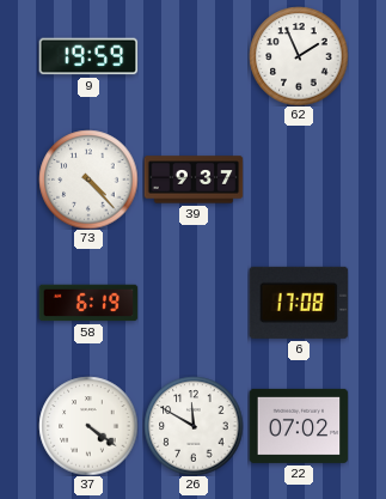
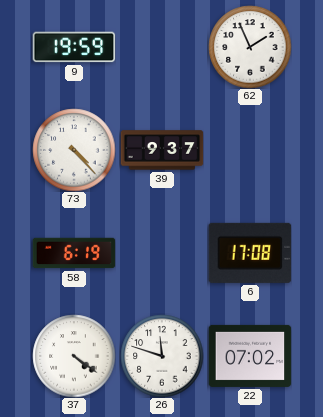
26: 11:50 -> 11:48
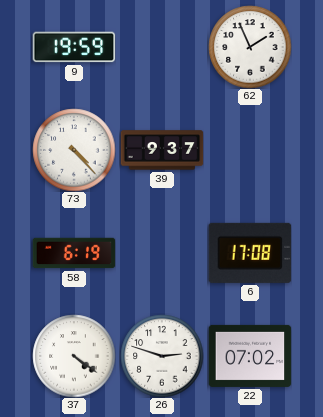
26: 11:48 -> 2:48
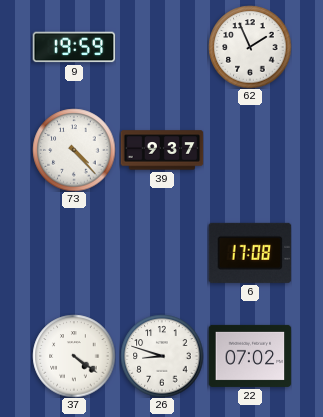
58: 6:19 -> none
26: 2:48 -> 8:48
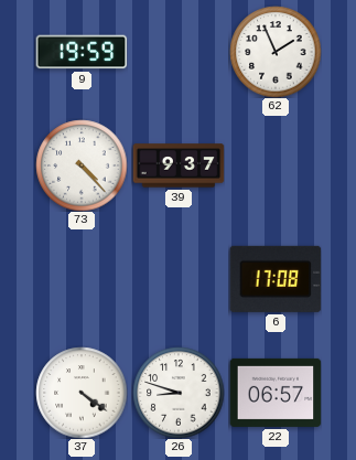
22: 07:02 -> 06:57
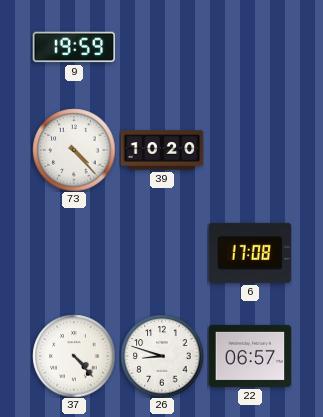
62: 1:56 -> none
39: 9:37 -> 10:20
37: 4:21 -> 4:23
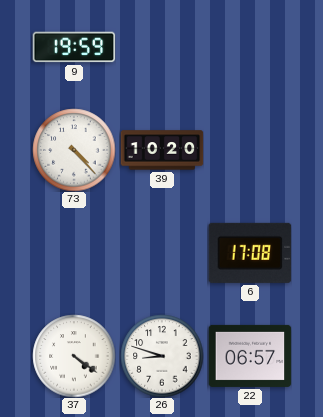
37: 4:23 -> 4:21
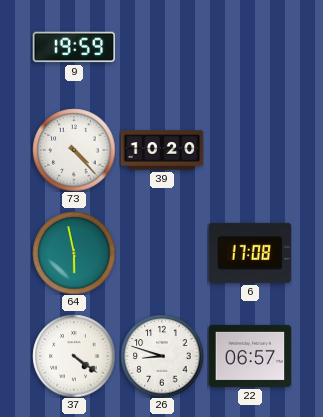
64: none -> 5:58
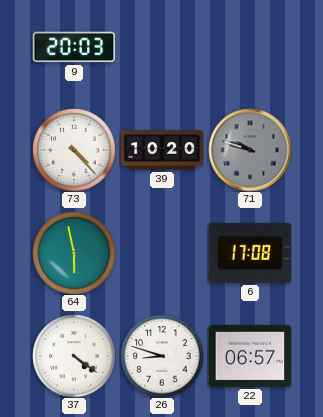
9: 19:59 -> 20:03
71: none -> 9:48
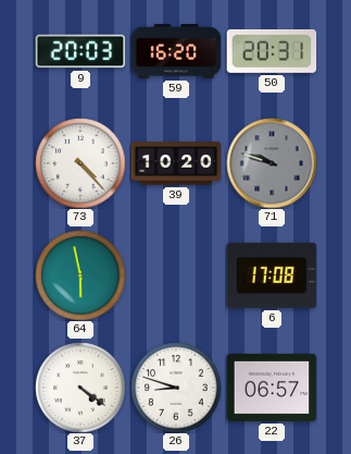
59: none -> 16:20
50: none -> 20:31
